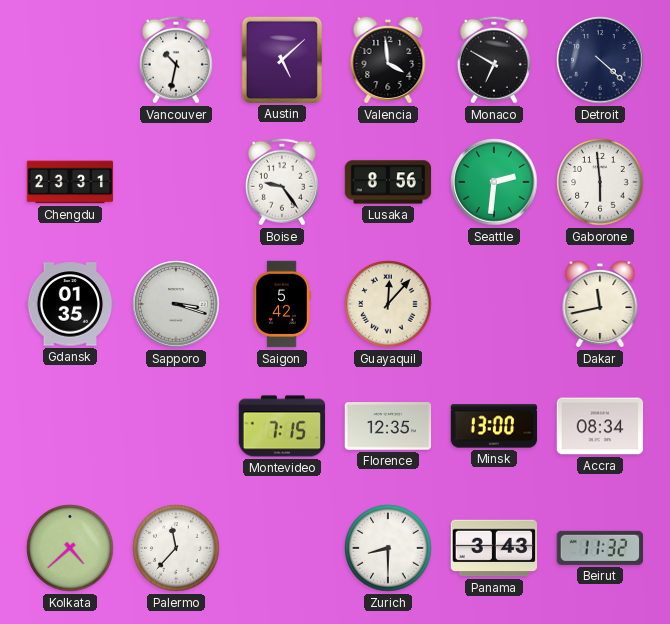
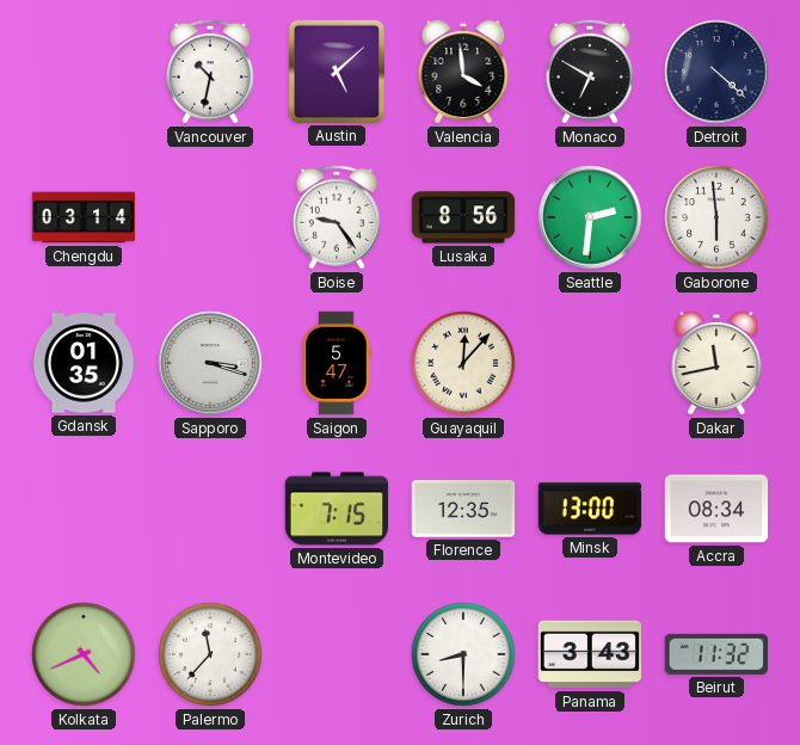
Chengdu: 23:31 -> 03:14
Saigon: 5:42 -> 5:47
Kolkata: 4:38 -> 4:41
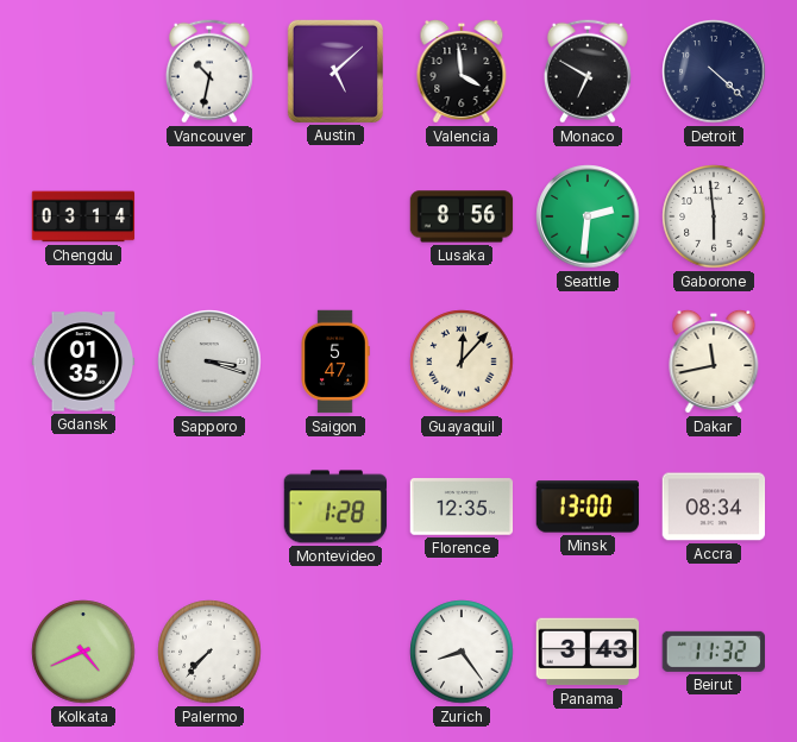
Boise: 9:24 -> none
Montevideo: 7:15 -> 1:28
Palermo: 11:37 -> 7:37
Zurich: 8:30 -> 8:24
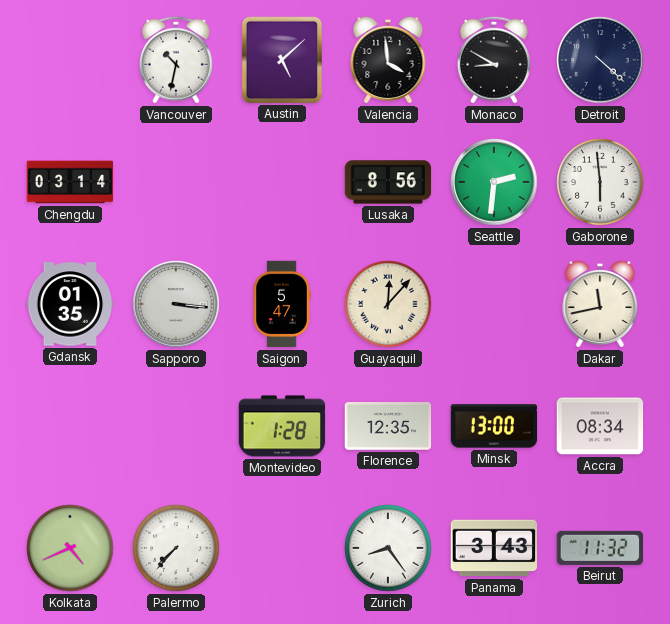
Monaco: 6:50 -> 8:50
Sapporo: 3:18 -> 3:16
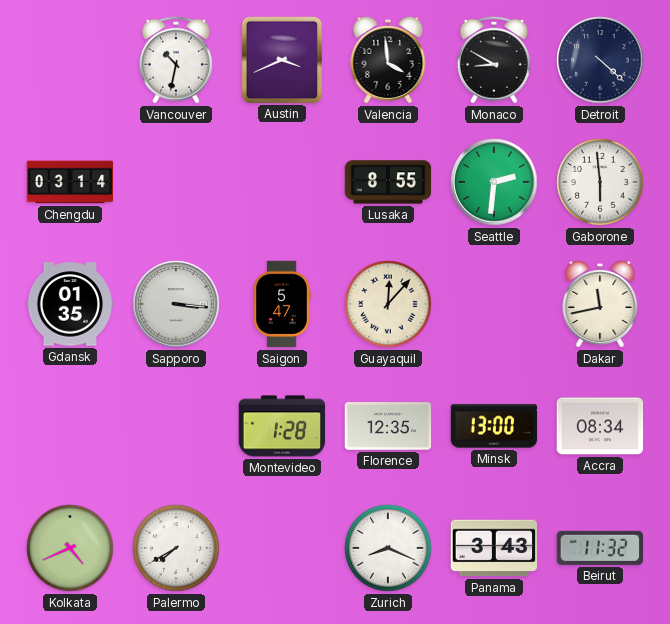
Austin: 5:08 -> 3:41
Lusaka: 8:56 -> 8:55
Palermo: 7:37 -> 7:40
Zurich: 8:24 -> 8:19
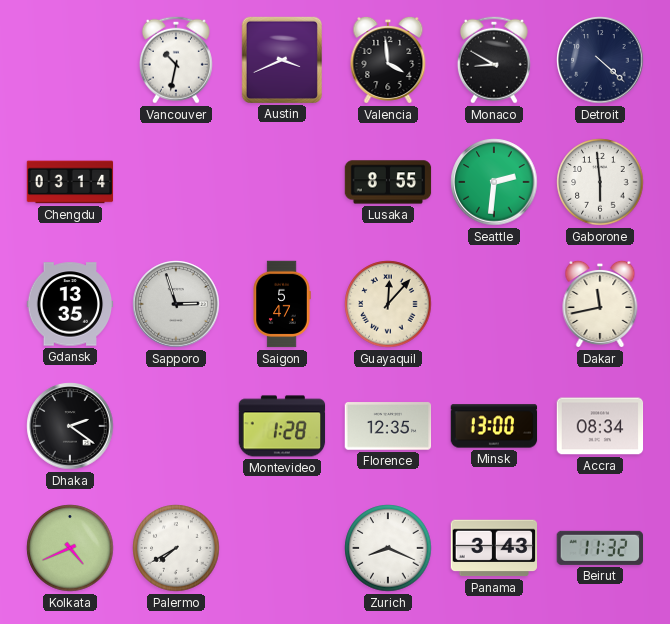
Gdansk: 01:35 -> 13:35
Sapporo: 3:16 -> 2:57
Dhaka: none -> 2:21
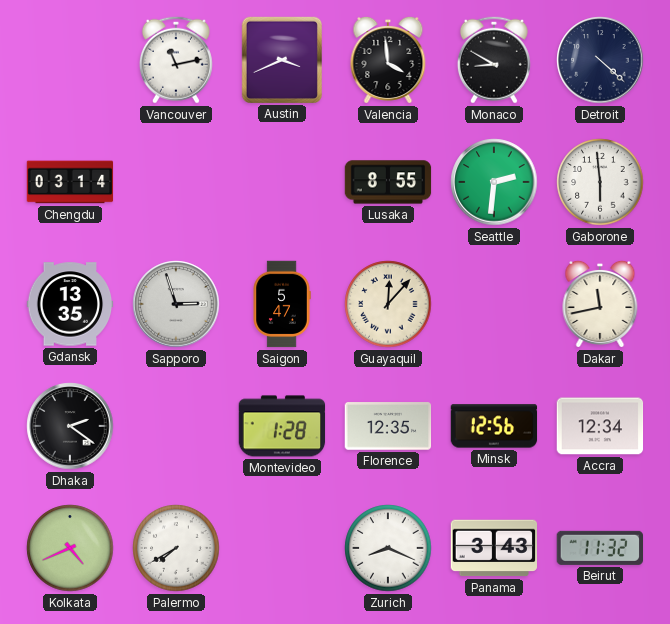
Vancouver: 10:32 -> 11:13
Minsk: 13:00 -> 12:56
Accra: 08:34 -> 12:34
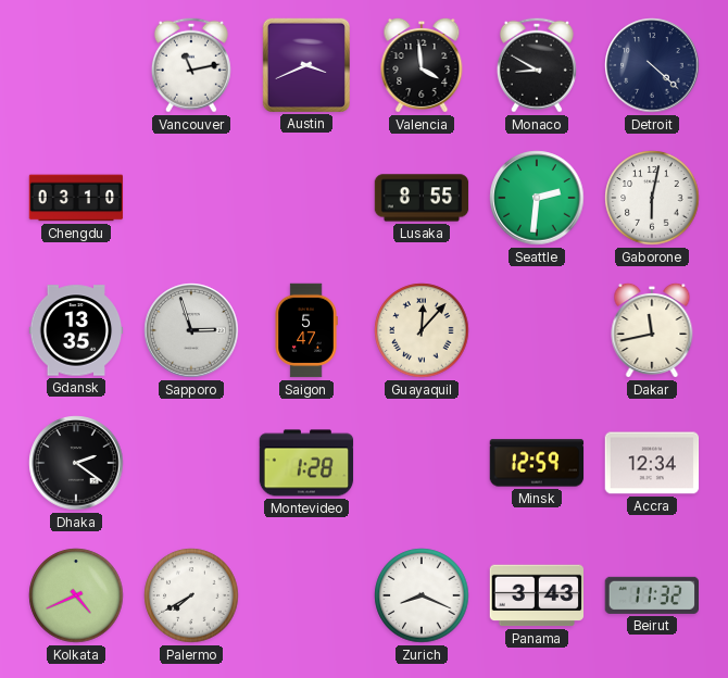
Chengdu: 03:14 -> 03:10
Gaborone: 5:59 -> 6:02
Florence: 12:35 -> none
Minsk: 12:56 -> 12:59
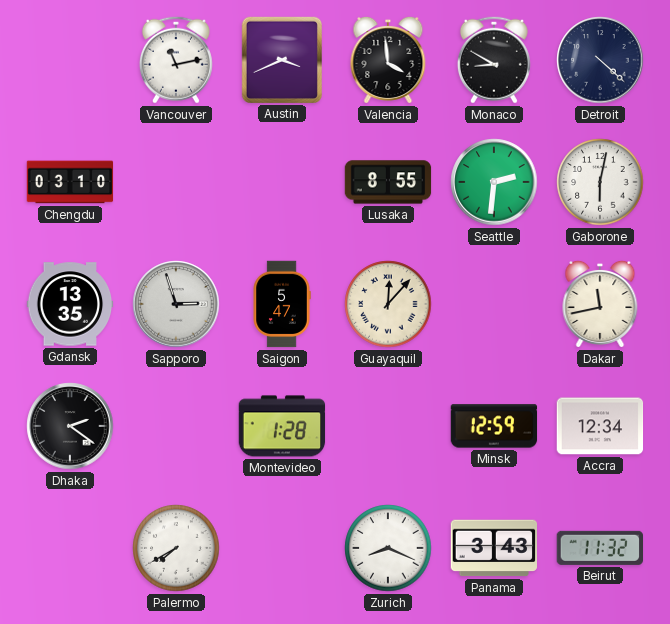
Kolkata: 4:41 -> none
